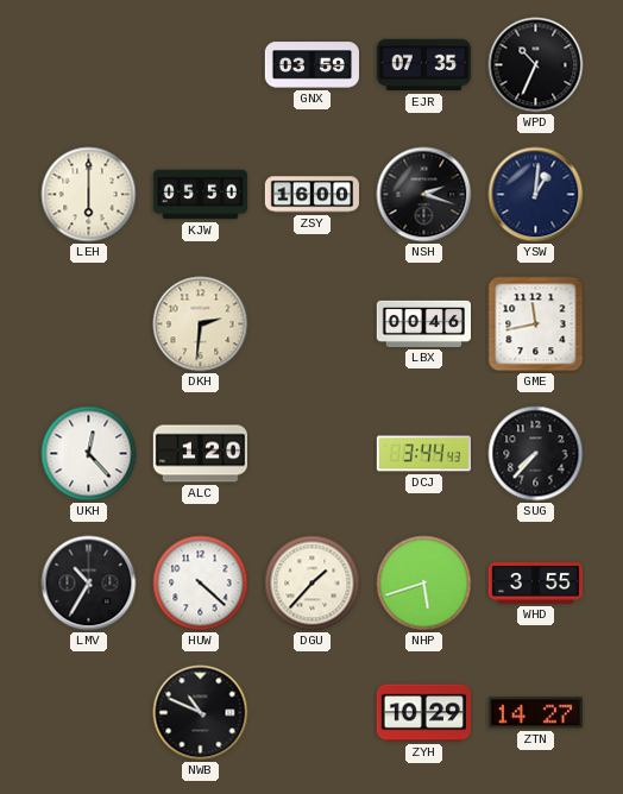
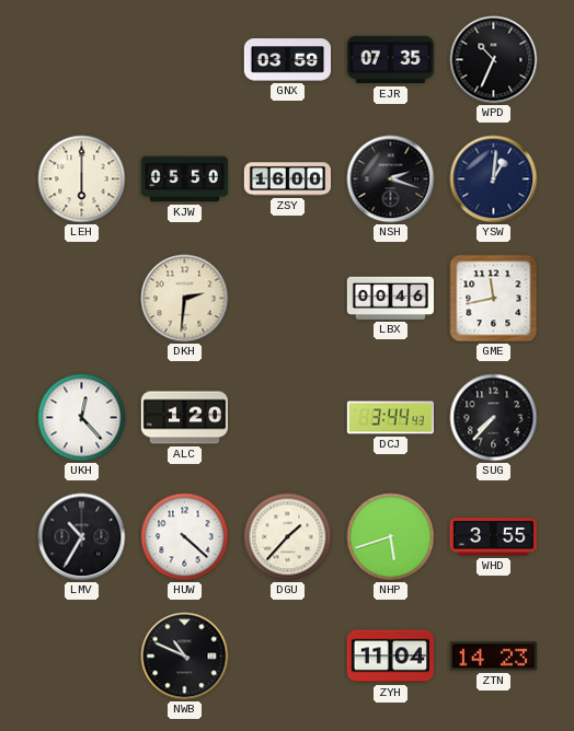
ZYH: 10:29 -> 11:04
ZTN: 14:27 -> 14:23
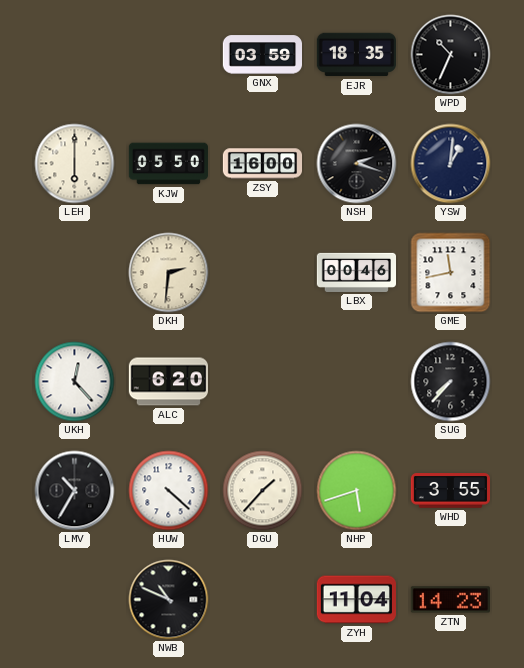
EJR: 07:35 -> 18:35
ALC: 1:20 -> 6:20
DCJ: 3:44 -> none
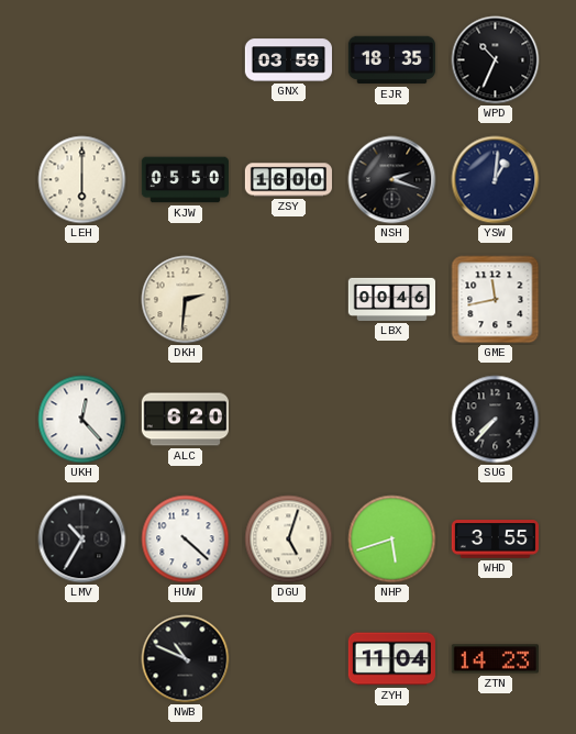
DGU: 1:37 -> 5:03
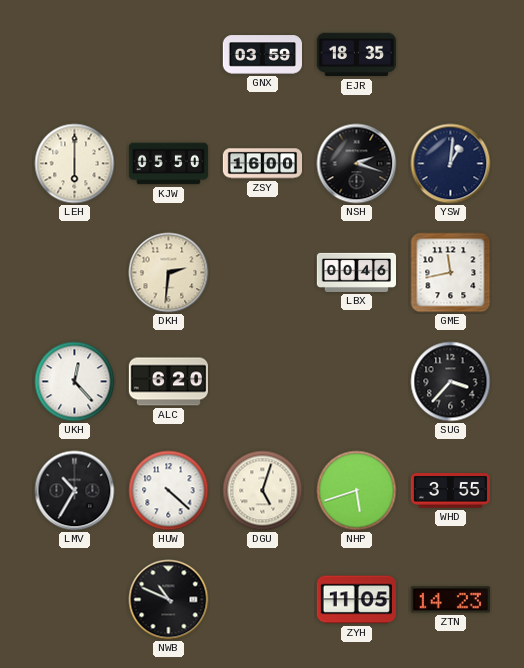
WPD: 10:34 -> none
SUG: 7:37 -> 3:37
ZYH: 11:04 -> 11:05
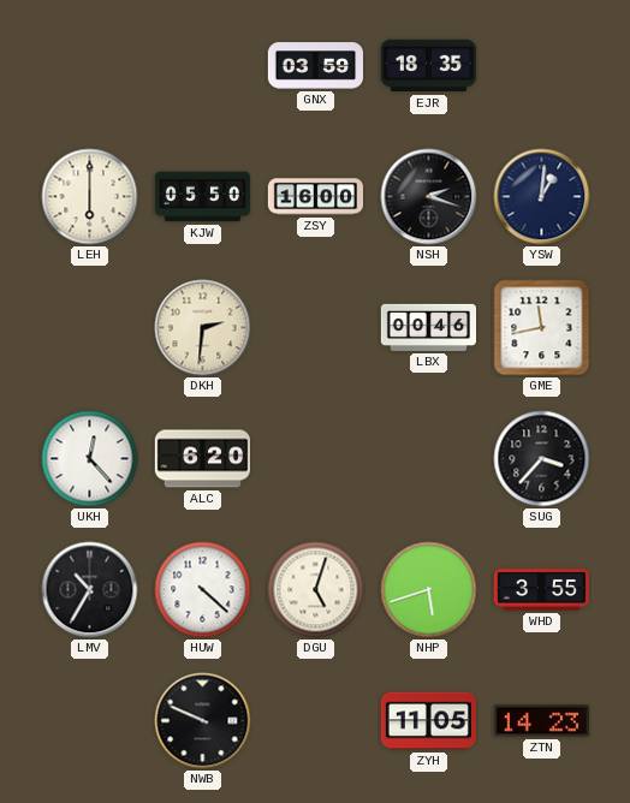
NWB: 10:49 -> 9:49
